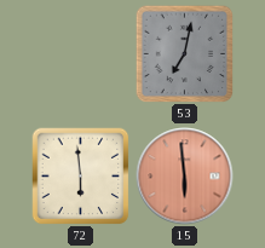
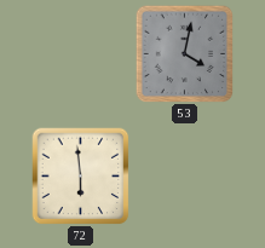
53: 7:02 -> 4:02
15: 5:59 -> none
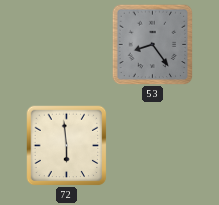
53: 4:02 -> 8:24
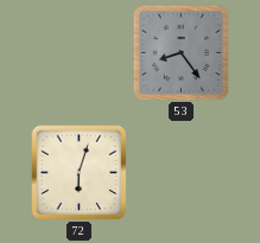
72: 5:59 -> 6:03
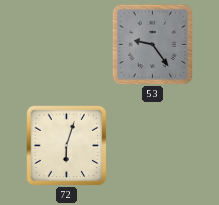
53: 8:24 -> 9:24
